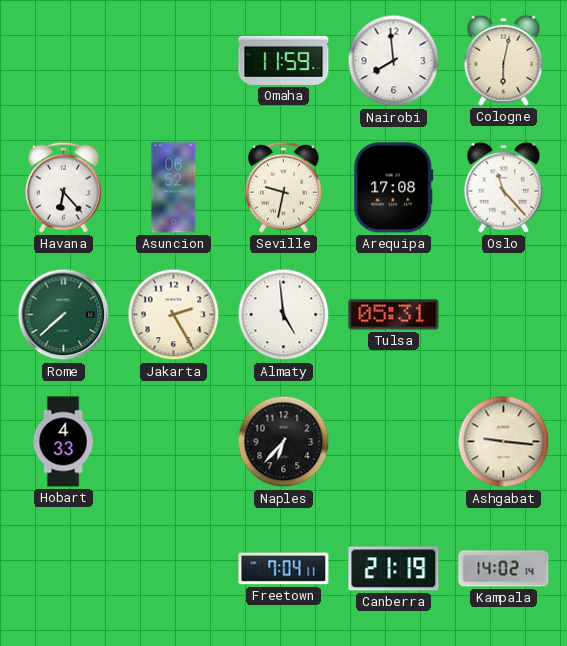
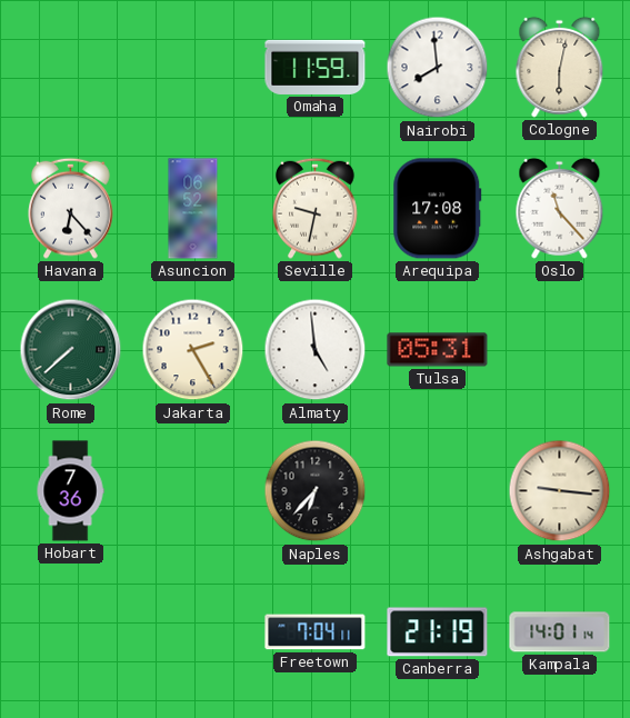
Hobart: 4:33 -> 7:36
Kampala: 14:02 -> 14:01
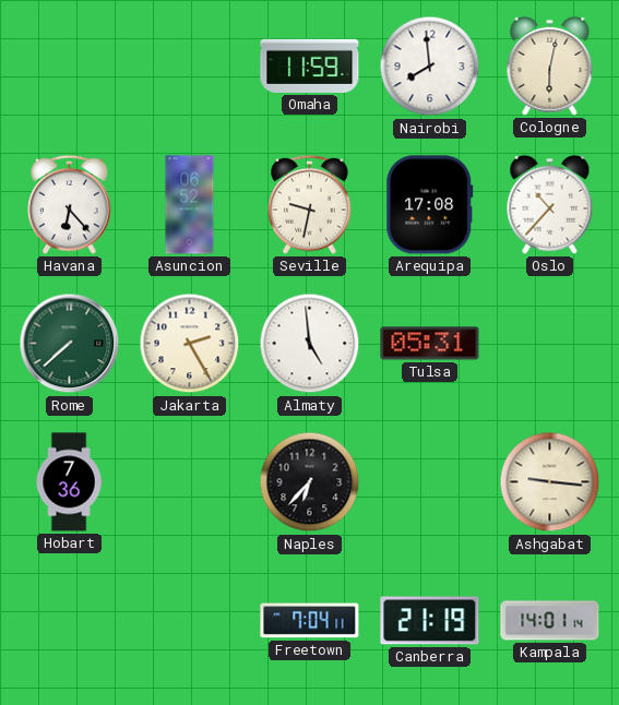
Oslo: 11:23 -> 10:37
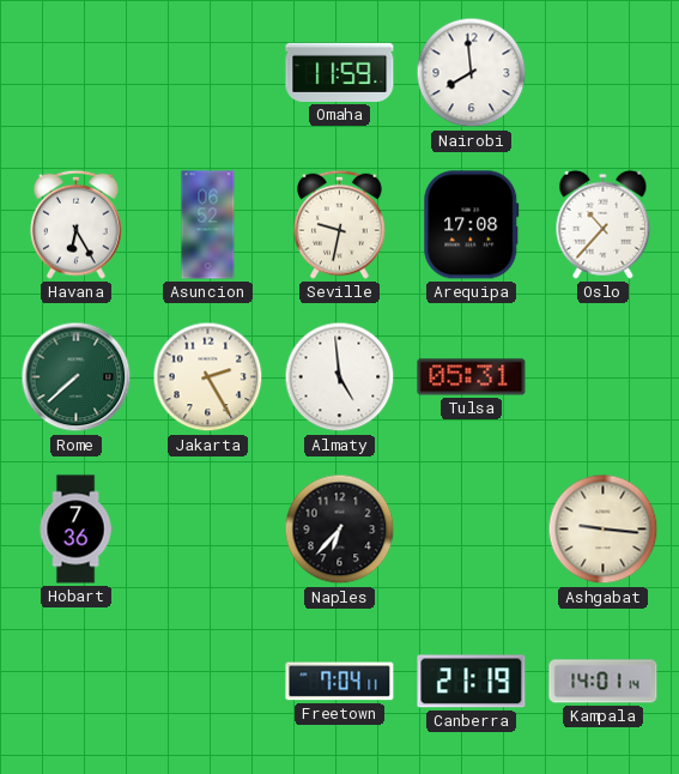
Cologne: 6:02 -> none
Havana: 6:23 -> 6:25
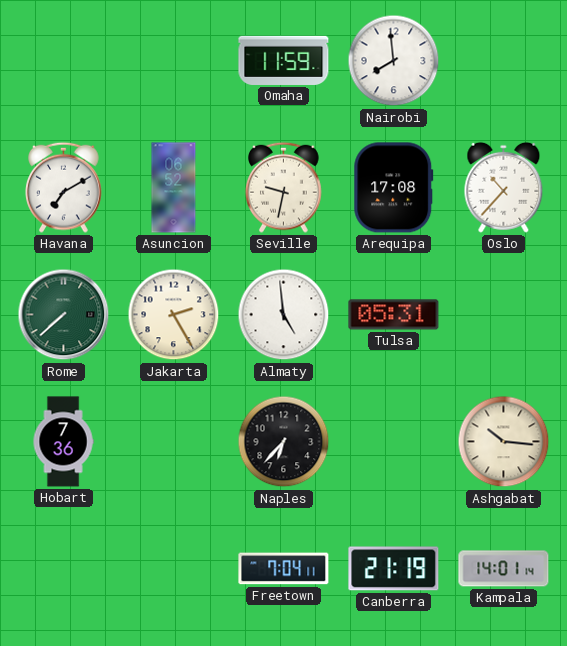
Havana: 6:25 -> 7:10
Ashgabat: 9:16 -> 10:16
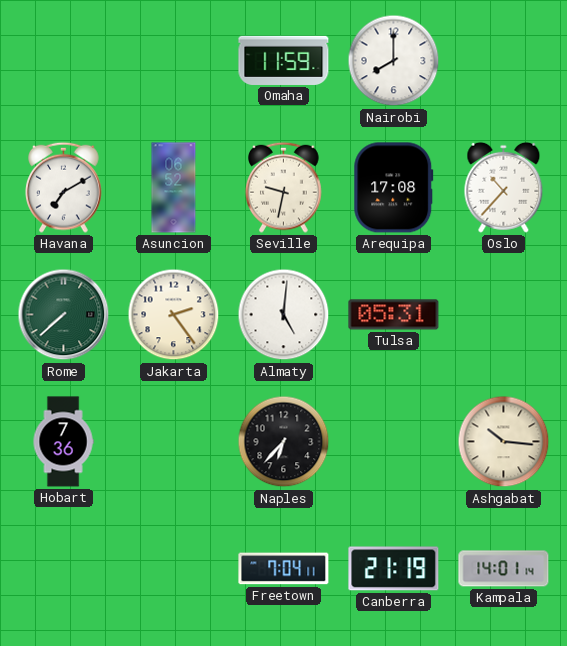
Nairobi: 7:59 -> 8:00
Jakarta: 2:25 -> 2:24
Almaty: 4:59 -> 5:01
